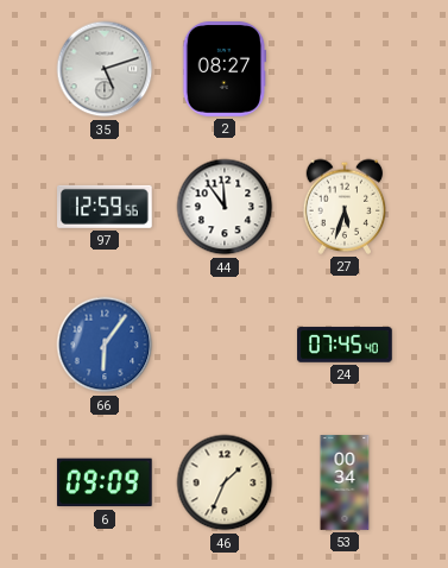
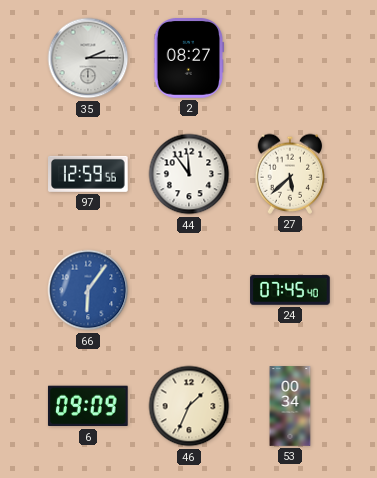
35: 5:12 -> 2:15
27: 5:33 -> 5:38
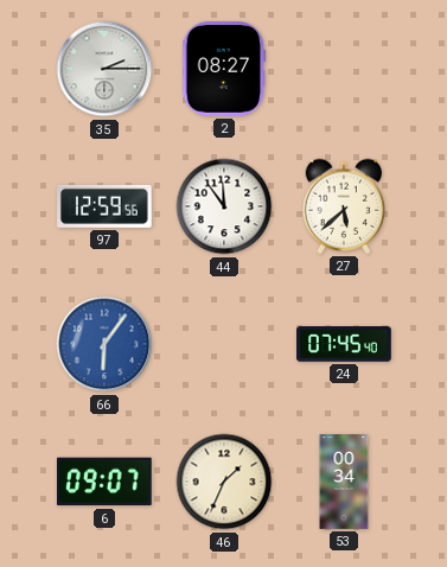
6: 09:09 -> 09:07
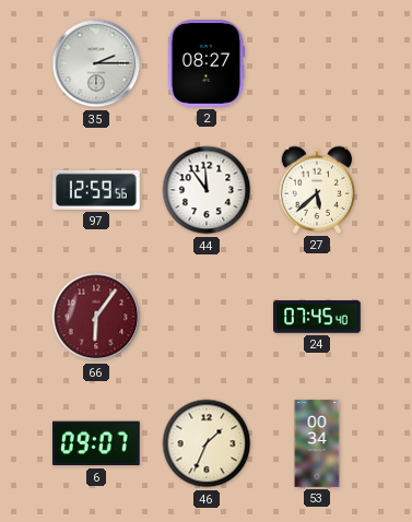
66 dial: blue -> burgundy
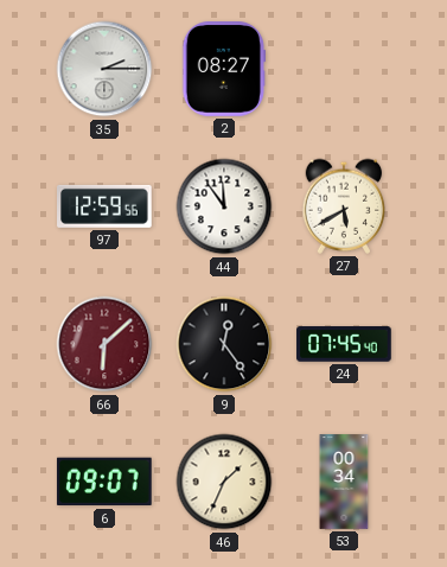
27: 5:38 -> 5:40
66: 6:06 -> 6:08
9: none -> 12:24
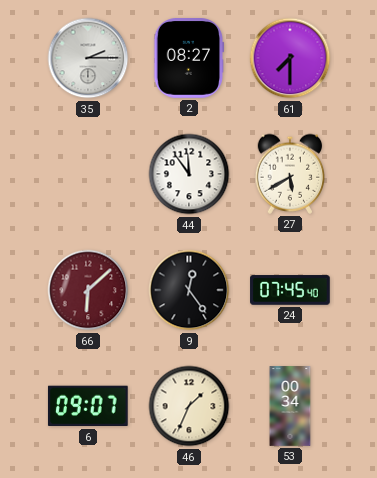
61: none -> 7:30
97: 12:59 -> none
